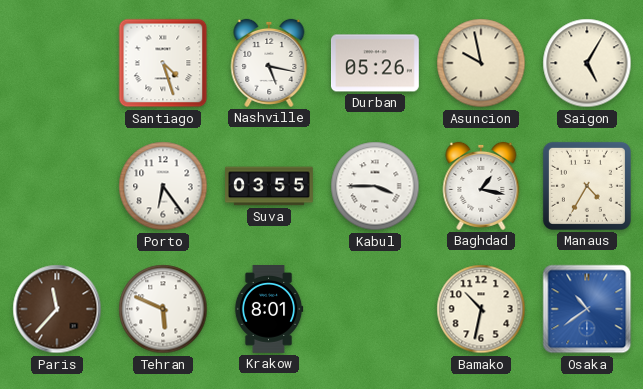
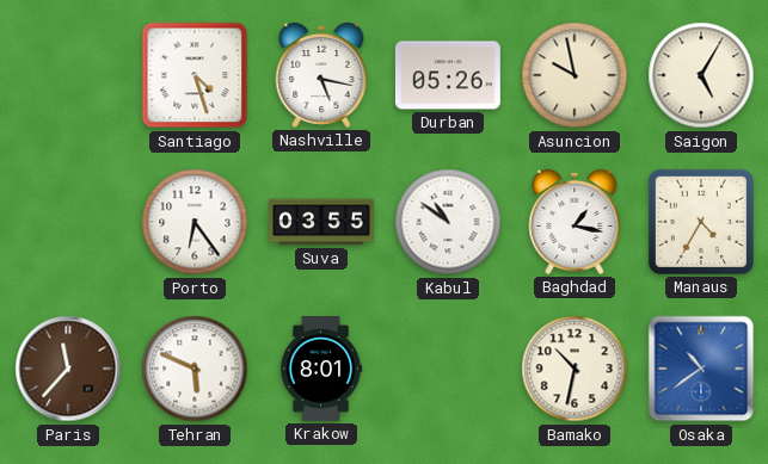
Kabul: 3:45 -> 10:51
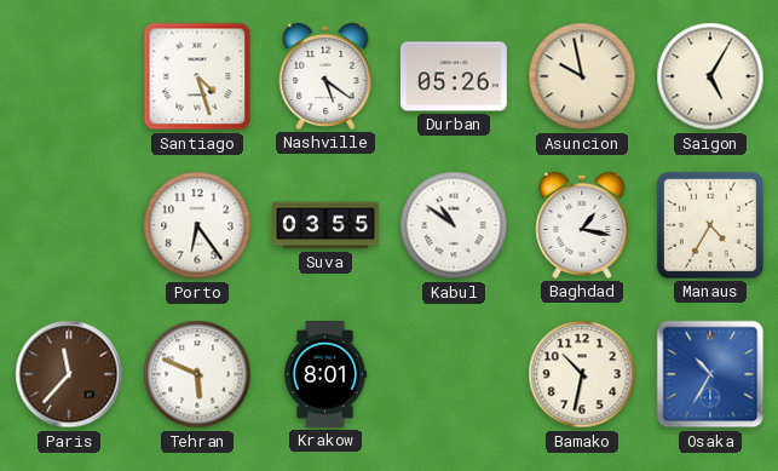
Nashville: 5:17 -> 5:21
Osaka: 10:39 -> 10:35
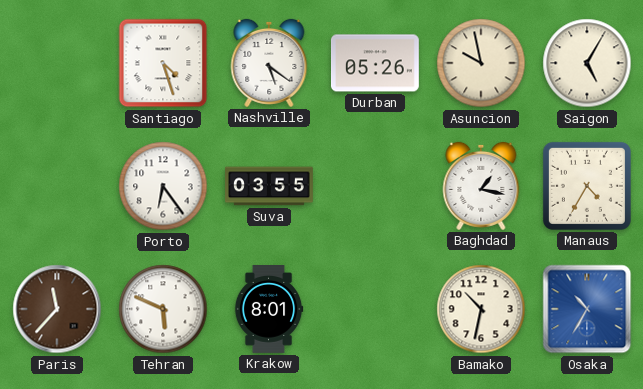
Kabul: 10:51 -> none
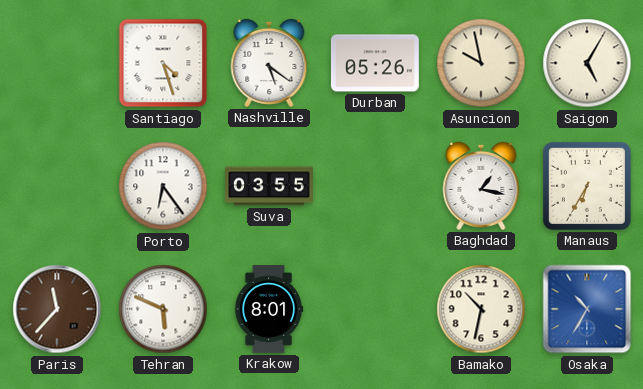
Manaus: 4:35 -> 6:35
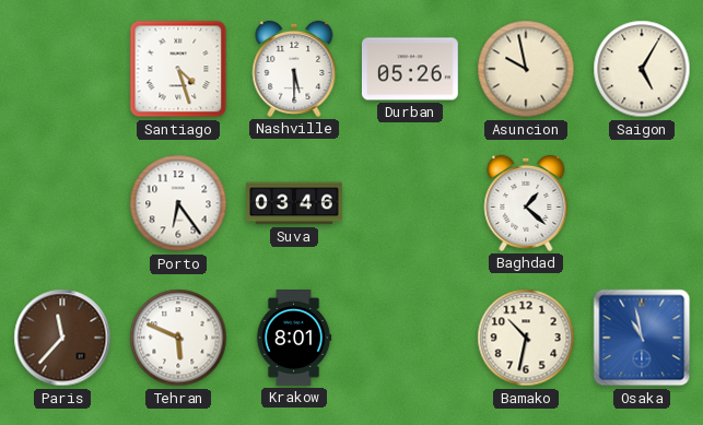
Nashville: 5:21 -> 5:30
Suva: 03:55 -> 03:46
Baghdad: 1:17 -> 1:22
Manaus: 6:35 -> none
Osaka: 10:35 -> 10:58
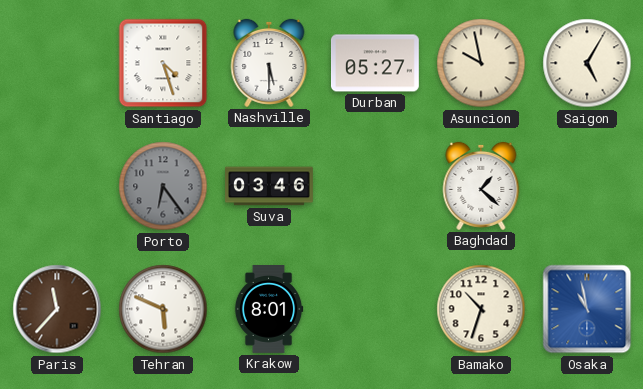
Durban: 05:26 -> 05:27
Porto dial: white -> grey
Bamako: 10:32 -> 10:33
